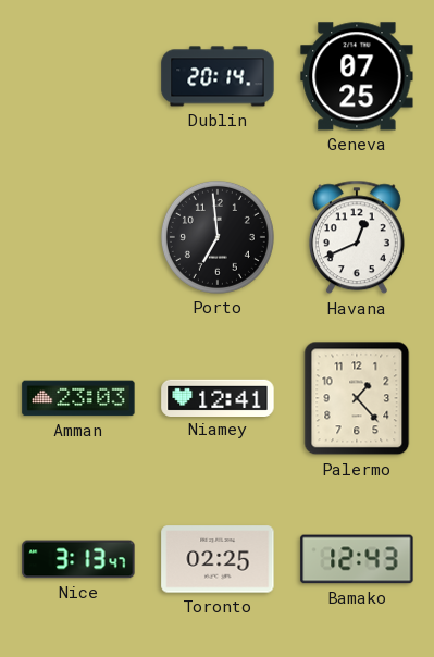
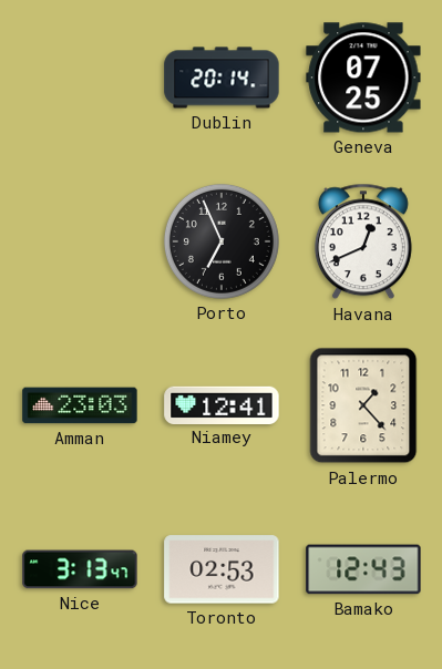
Porto: 6:59 -> 6:56
Toronto: 02:25 -> 02:53
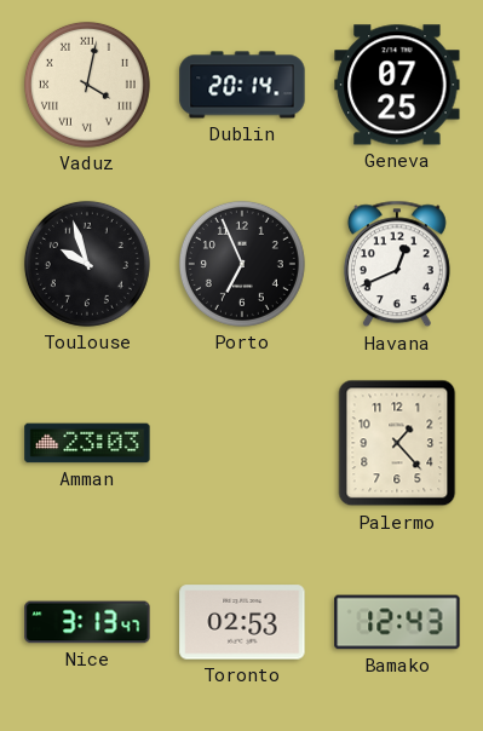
Vaduz: none -> 4:02
Toulouse: none -> 9:57
Niamey: 12:41 -> none
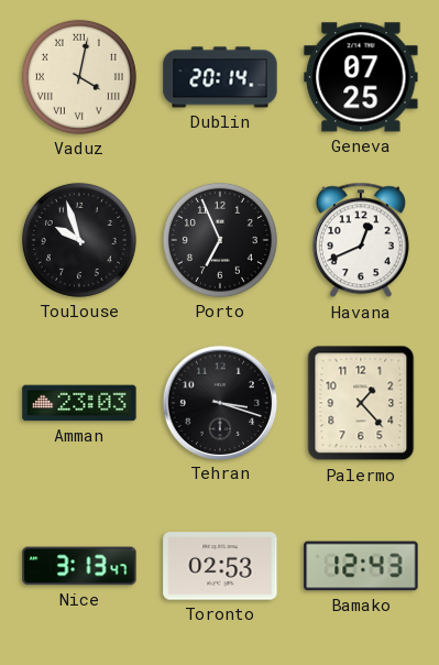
Tehran: none -> 3:18
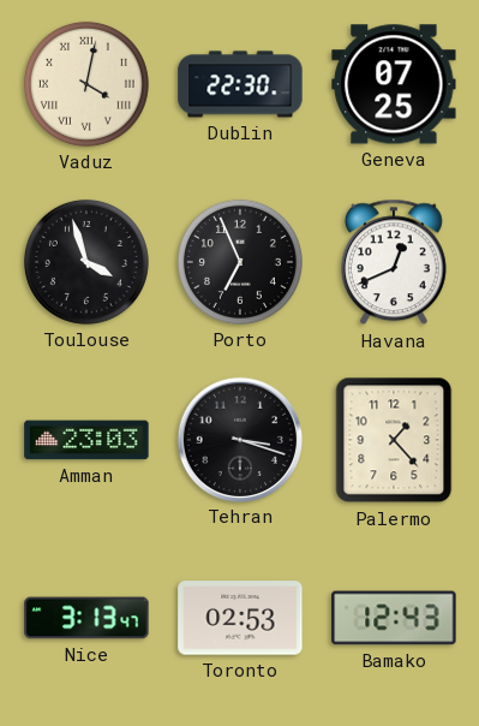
Dublin: 20:14 -> 22:30
Toulouse: 9:57 -> 3:57
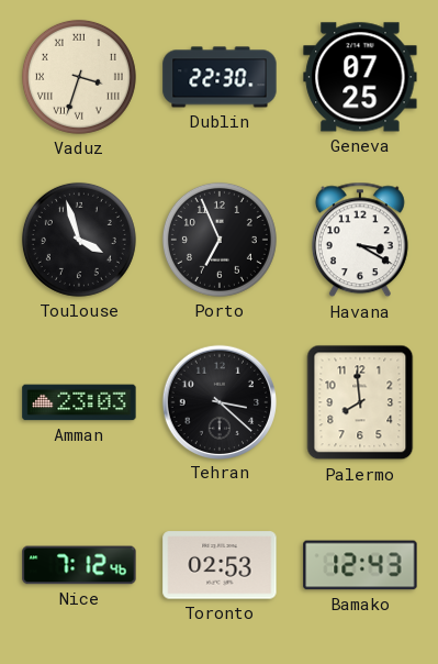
Vaduz: 4:02 -> 3:33
Havana: 12:41 -> 3:20
Tehran: 3:18 -> 3:22
Palermo: 1:23 -> 7:59
Nice: 3:13 -> 7:12
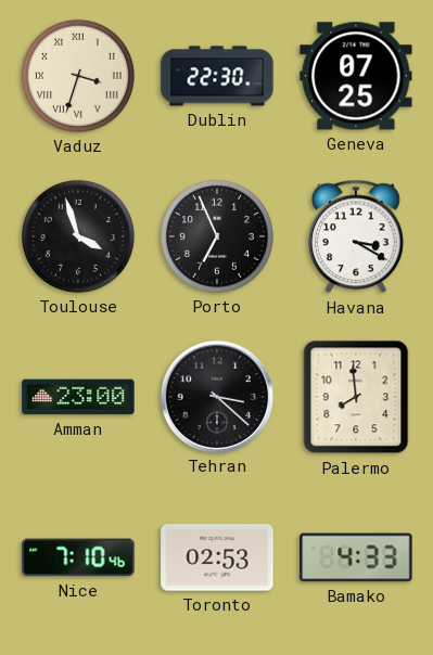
Amman: 23:03 -> 23:00
Nice: 7:12 -> 7:10
Bamako: 12:43 -> 4:33
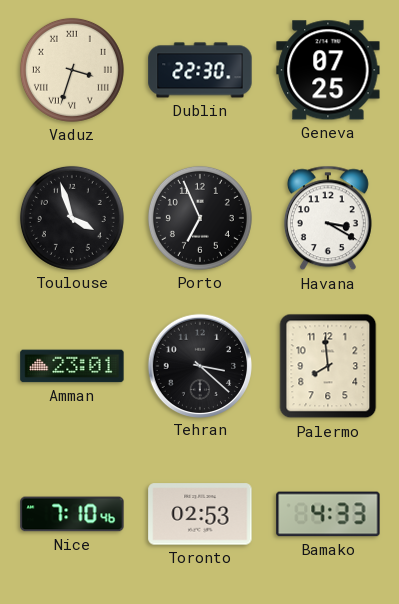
Amman: 23:00 -> 23:01
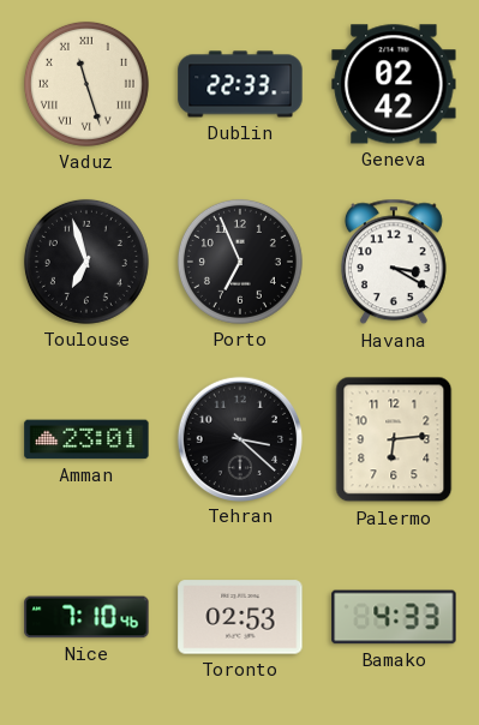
Vaduz: 3:33 -> 11:27
Dublin: 22:30 -> 22:33
Geneva: 07:25 -> 02:42
Toulouse: 3:57 -> 6:57
Palermo: 7:59 -> 6:14
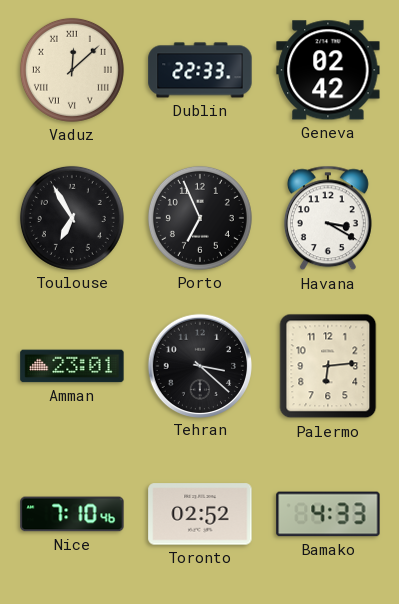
Vaduz: 11:27 -> 12:08
Toulouse: 6:57 -> 6:55
Toronto: 02:53 -> 02:52
